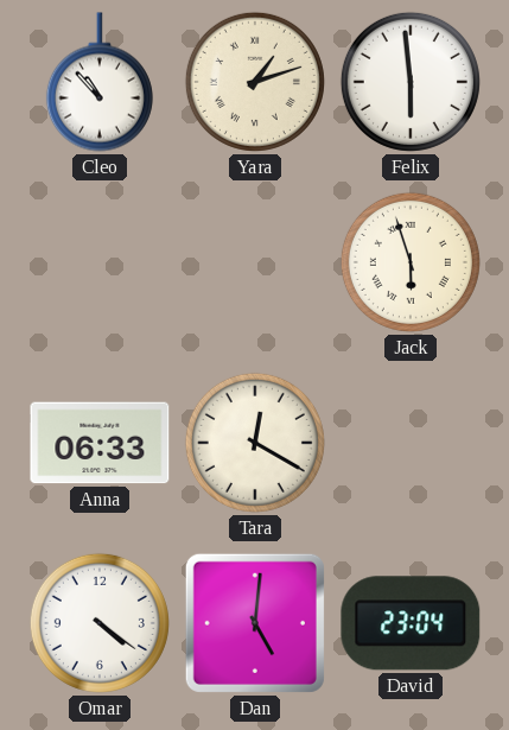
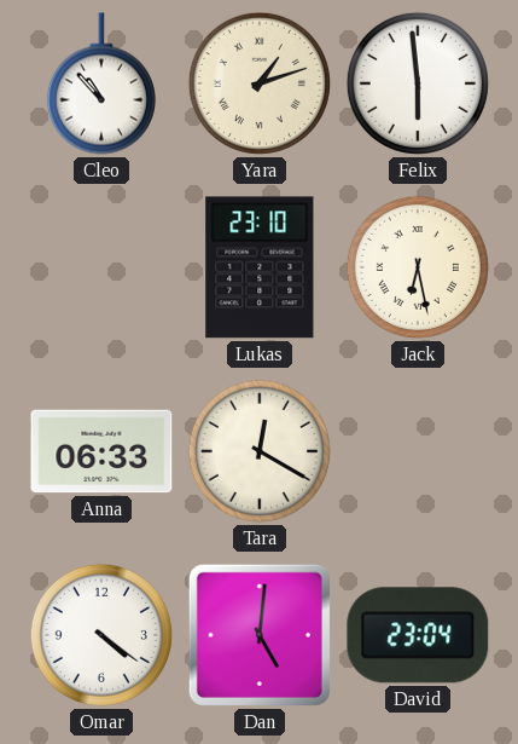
Lukas: none -> 23:10
Jack: 5:57 -> 6:28
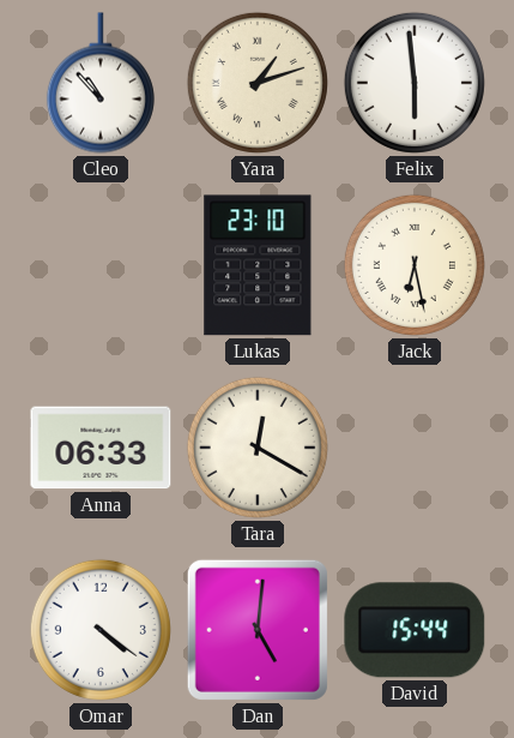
David: 23:04 -> 15:44
